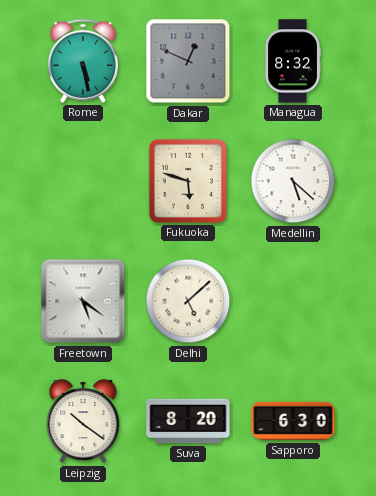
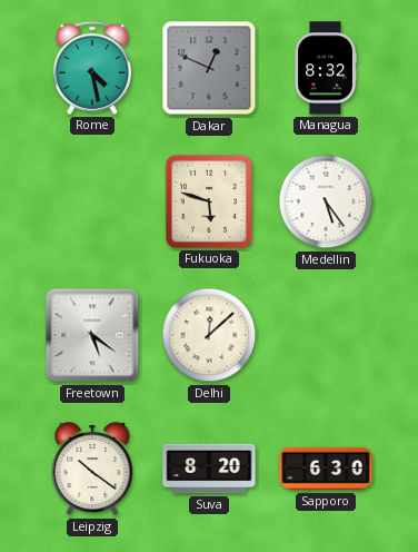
Rome: 5:28 -> 4:28
Medellin: 5:22 -> 5:24
Delhi: 5:08 -> 12:08
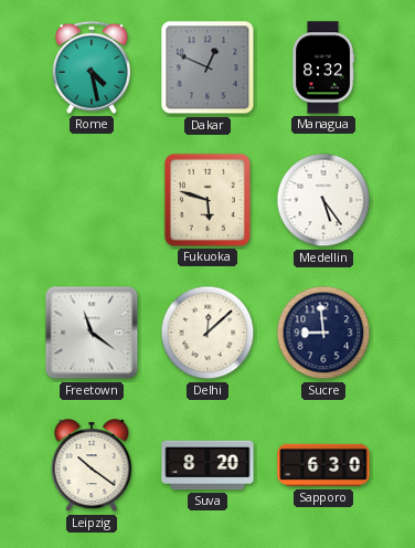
Freetown: 5:21 -> 11:21
Sucre: none -> 8:59
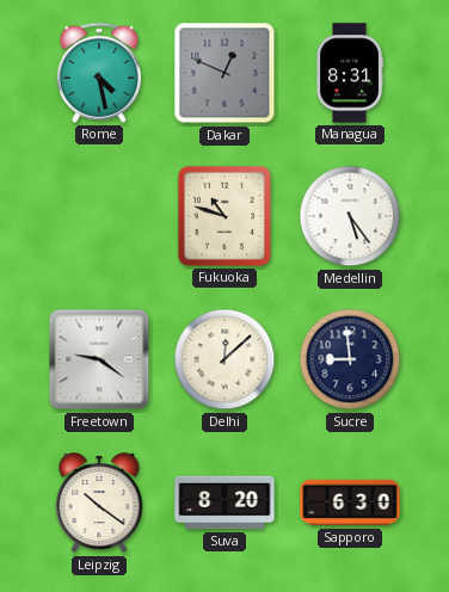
Managua: 8:32 -> 8:31
Fukuoka: 5:48 -> 10:48
Freetown: 11:21 -> 9:21
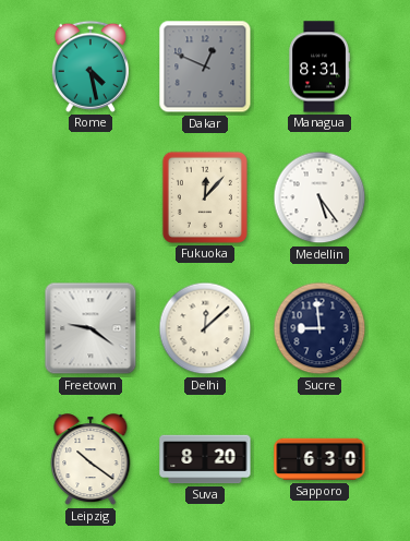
Fukuoka: 10:48 -> 12:07
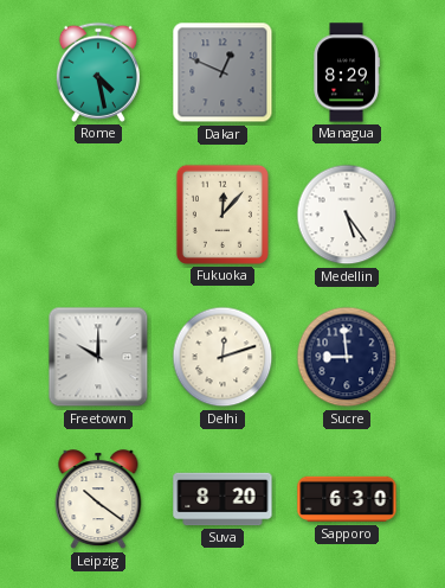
Managua: 8:31 -> 8:29
Freetown: 9:21 -> 10:00
Delhi: 12:08 -> 12:12
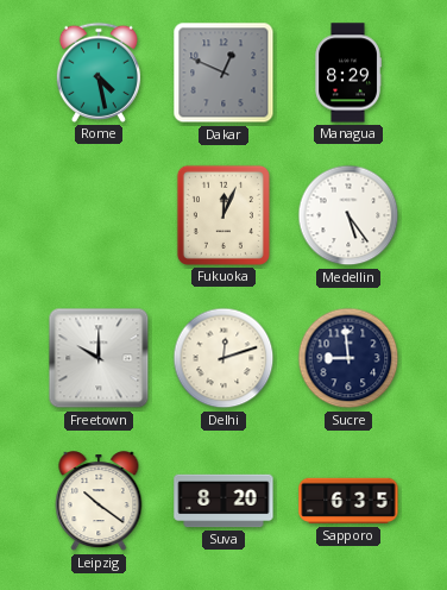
Fukuoka: 12:07 -> 12:04
Sapporo: 6:30 -> 6:35
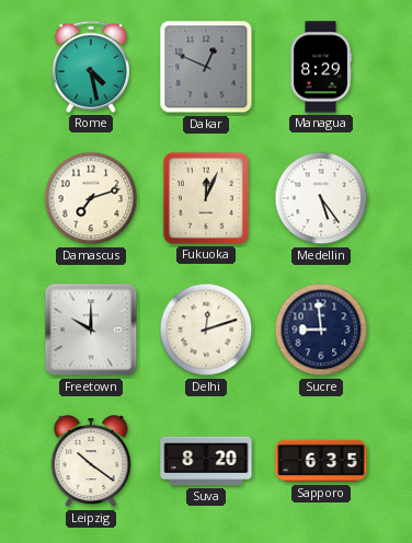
Damascus: none -> 7:12
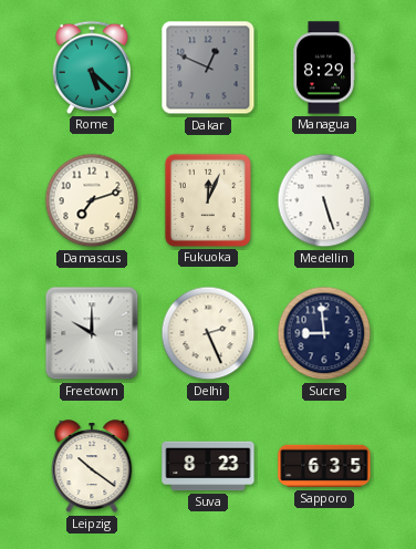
Rome: 4:28 -> 5:22
Medellin: 5:24 -> 5:27
Delhi: 12:12 -> 2:26
Suva: 8:20 -> 8:23
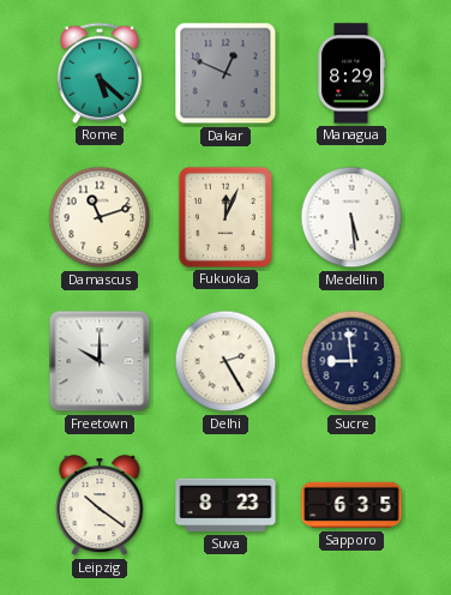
Damascus: 7:12 -> 11:12
Medellin: 5:27 -> 5:29
Delhi: 2:26 -> 2:25
